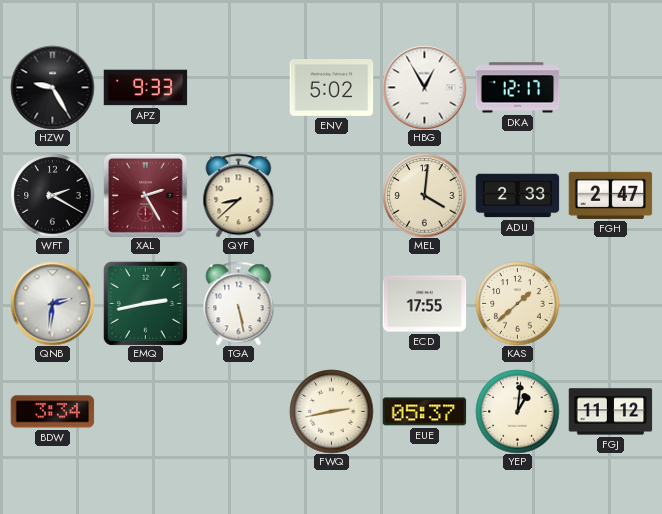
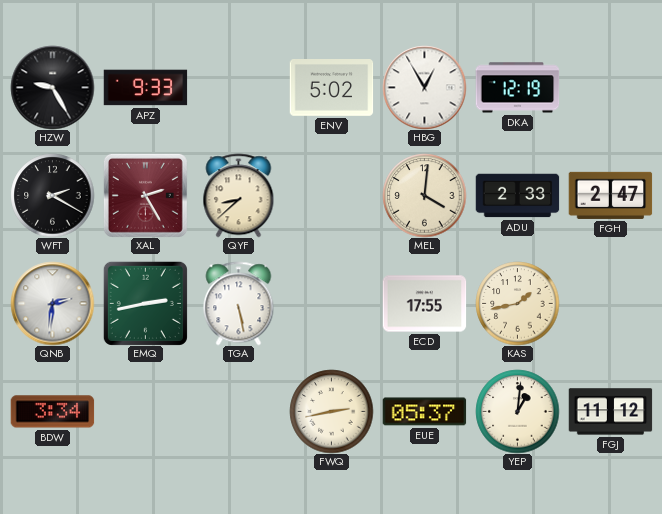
DKA: 12:17 -> 12:19
KAS: 1:38 -> 1:43
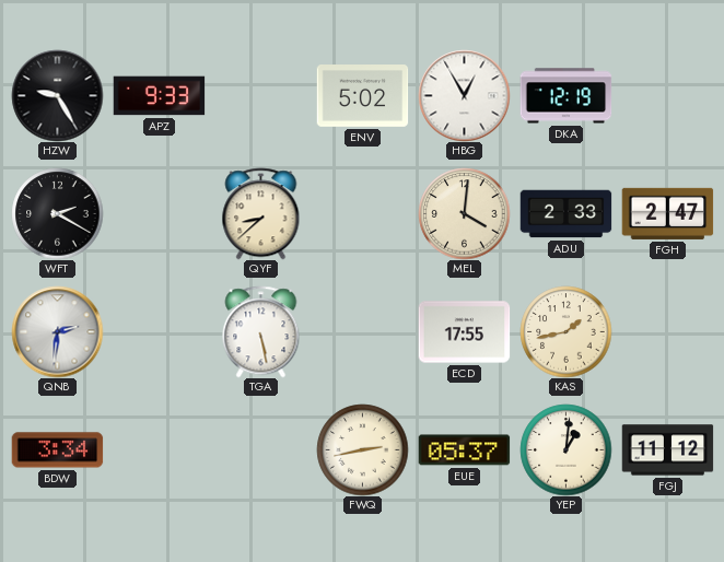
XAL: 2:25 -> none
EMQ: 2:43 -> none
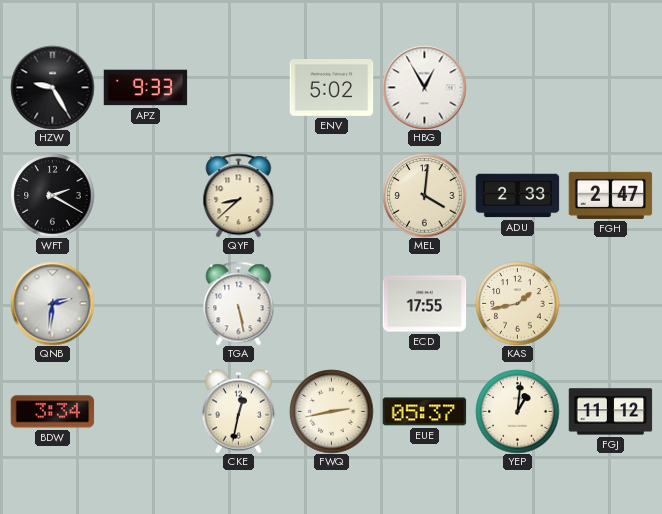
DKA: 12:19 -> none
CKE: none -> 12:32
